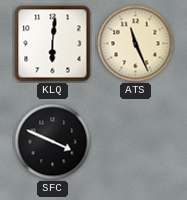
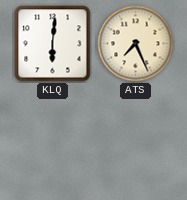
ATS: 11:26 -> 7:26
SFC: 3:49 -> none
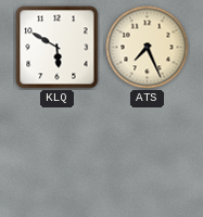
KLQ: 6:01 -> 5:50
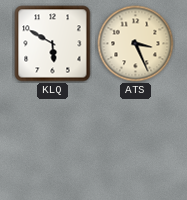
ATS: 7:26 -> 3:26
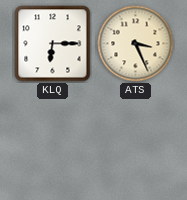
KLQ: 5:50 -> 6:15
